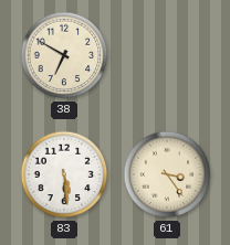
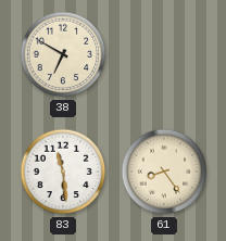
83: 5:29 -> 11:29
61: 3:24 -> 8:24
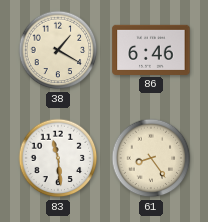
38: 6:50 -> 1:20
86: none -> 6:46
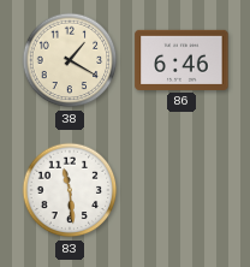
61: 8:24 -> none
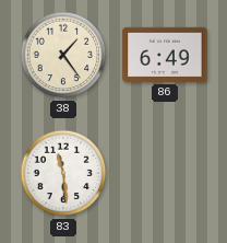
38: 1:20 -> 1:24
86: 6:46 -> 6:49
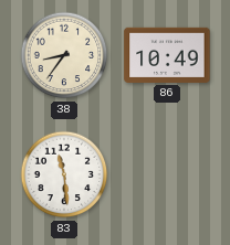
38: 1:24 -> 8:36
86: 6:49 -> 10:49
